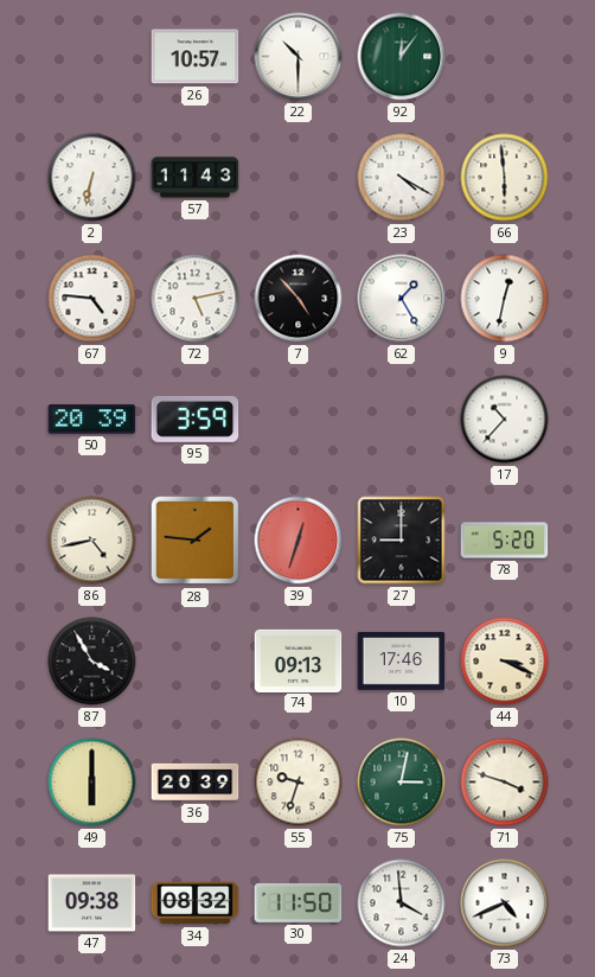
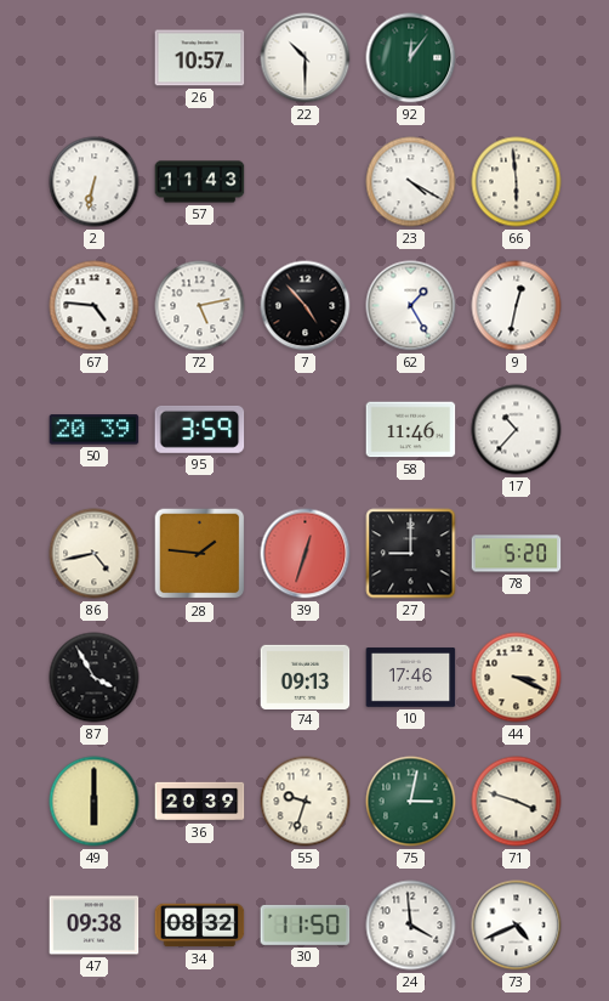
58: none -> 11:46
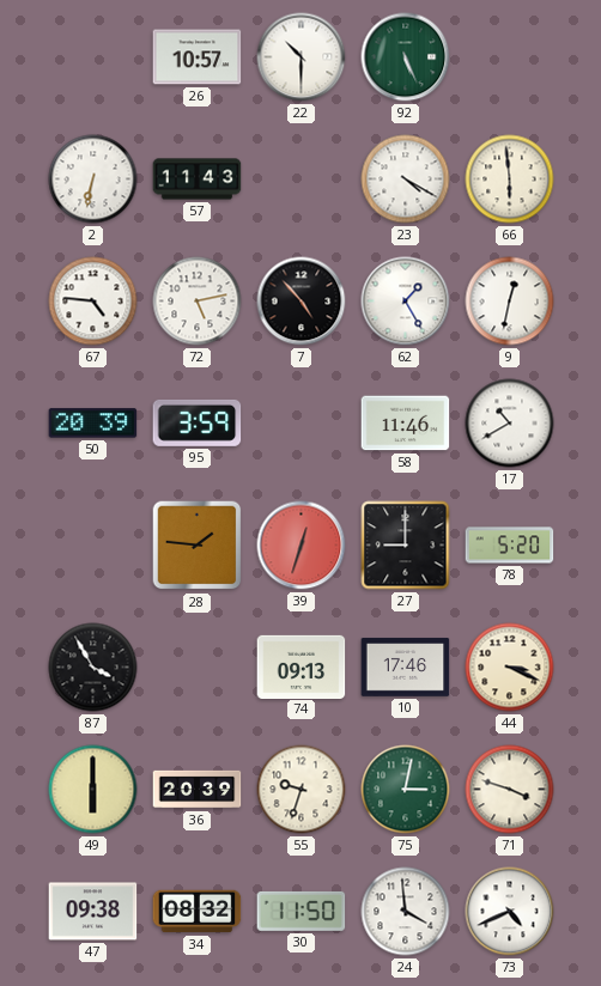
92: 12:06 -> 5:26
17: 10:37 -> 10:40
86: 4:43 -> none
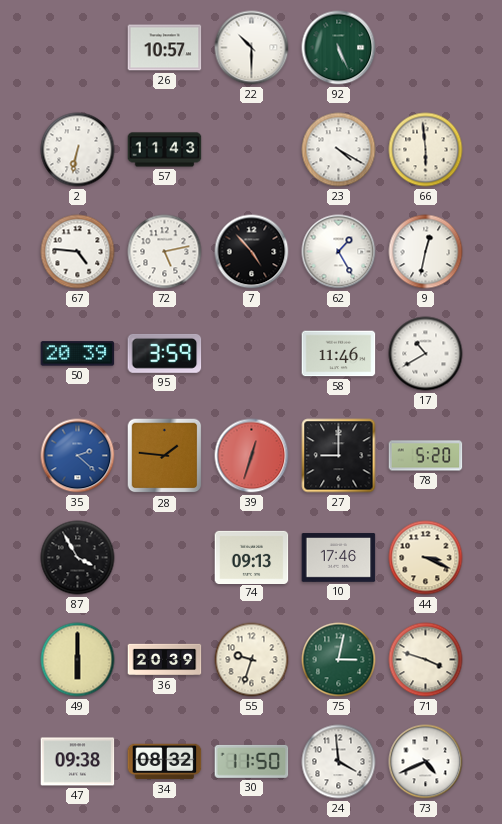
35: none -> 2:22
